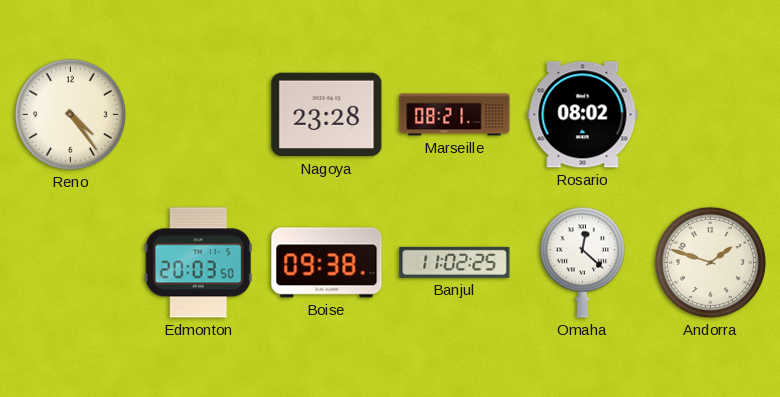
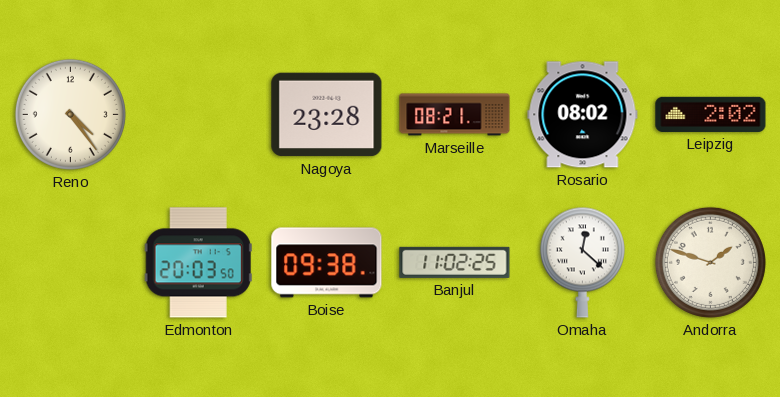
Leipzig: none -> 2:02
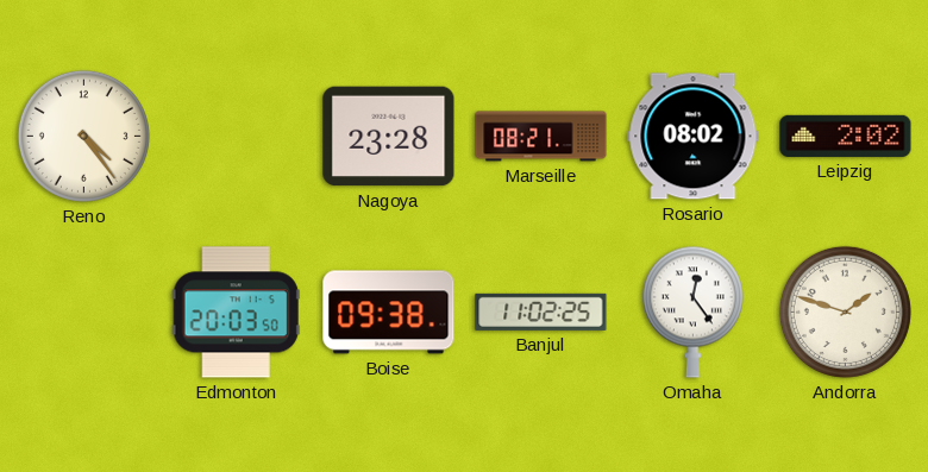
Omaha: 12:22 -> 12:24
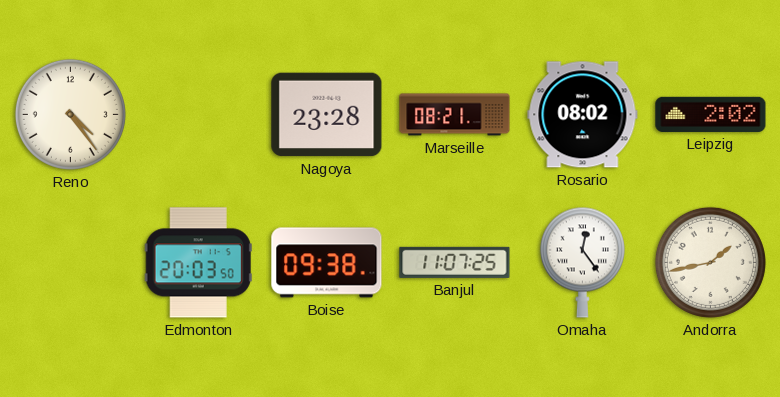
Banjul: 11:02 -> 11:07
Andorra: 1:48 -> 1:43
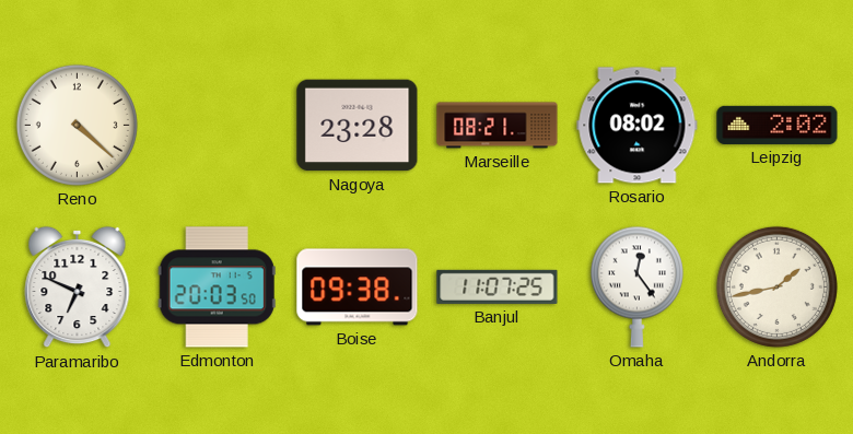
Reno: 4:24 -> 4:22
Paramaribo: none -> 6:49
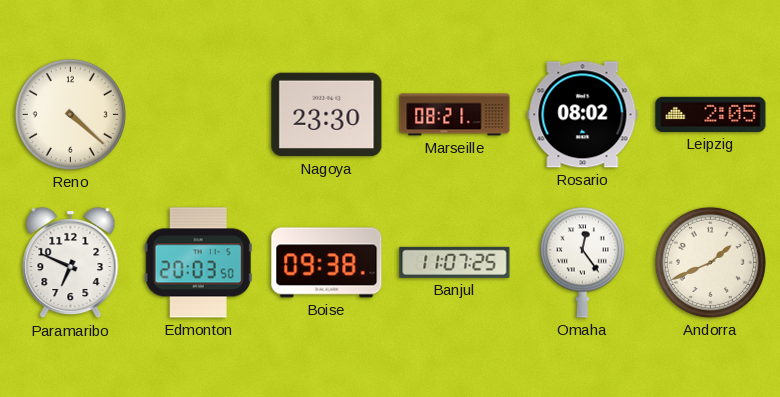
Nagoya: 23:28 -> 23:30
Leipzig: 2:02 -> 2:05
Andorra: 1:43 -> 1:41
